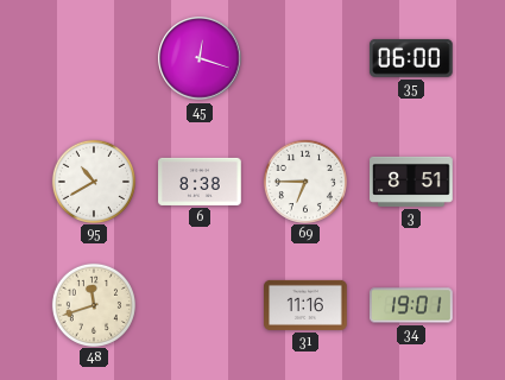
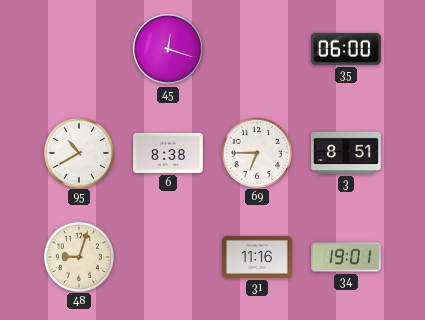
48: 11:42 -> 9:03
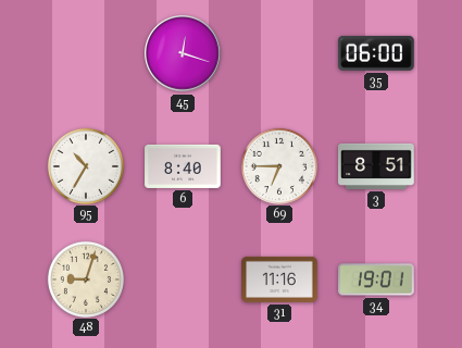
95: 10:40 -> 10:35
6: 8:38 -> 8:40
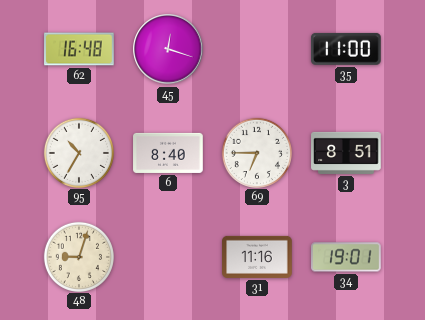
62: none -> 16:48
35: 06:00 -> 11:00
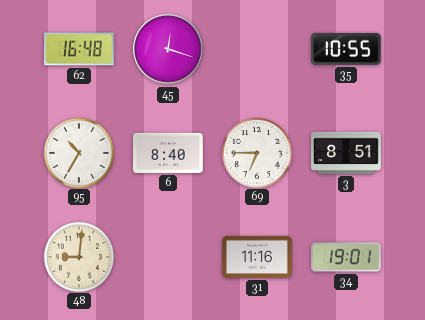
35: 11:00 -> 10:55
48: 9:03 -> 9:01
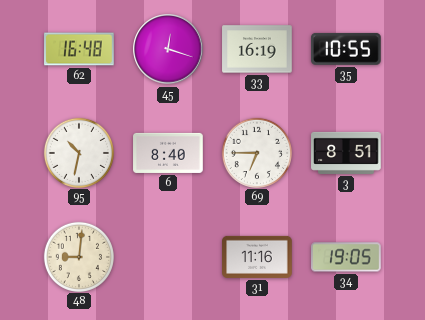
33: none -> 16:19
95: 10:35 -> 10:32
34: 19:01 -> 19:05
